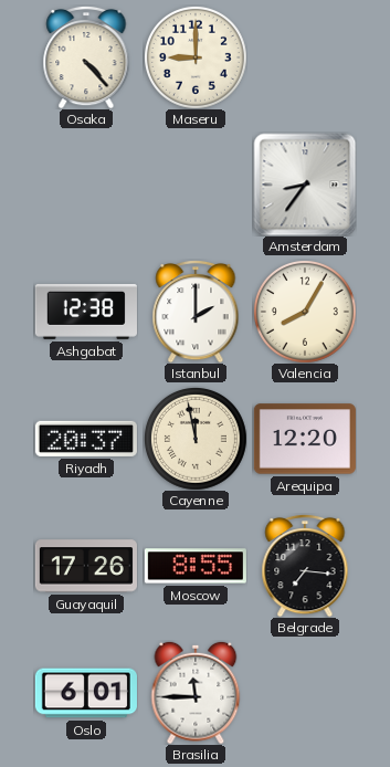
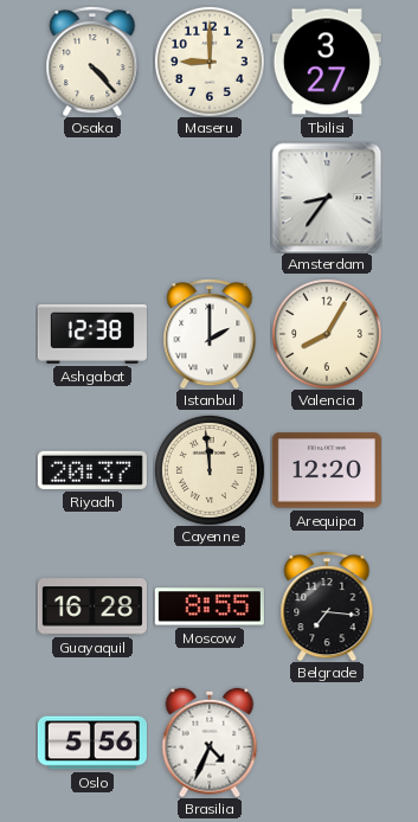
Tbilisi: none -> 3:27
Cayenne: 11:58 -> 11:59
Guayaquil: 17:26 -> 16:28
Oslo: 6:01 -> 5:56
Brasilia: 11:45 -> 4:34
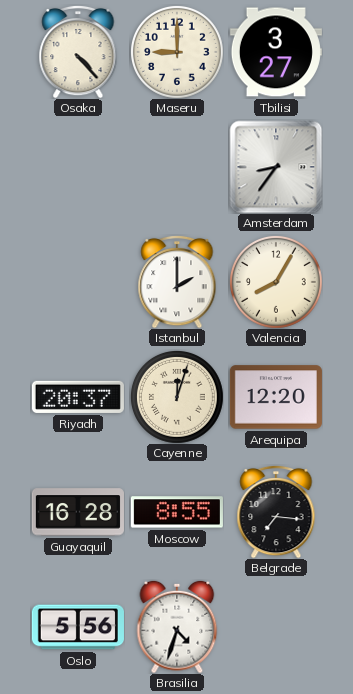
Ashgabat: 12:38 -> none
Cayenne: 11:59 -> 12:03
Brasilia: 4:34 -> 4:33
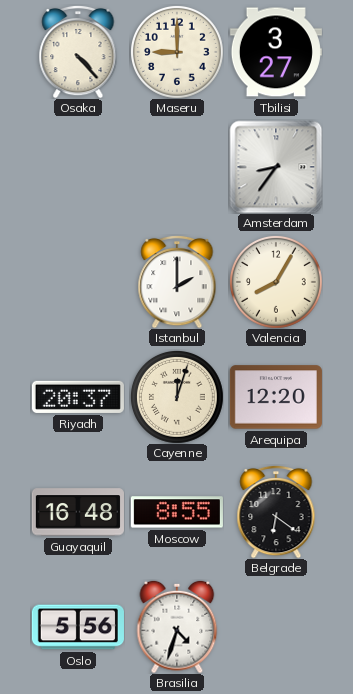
Guayaquil: 16:28 -> 16:48
Belgrade: 7:16 -> 6:21
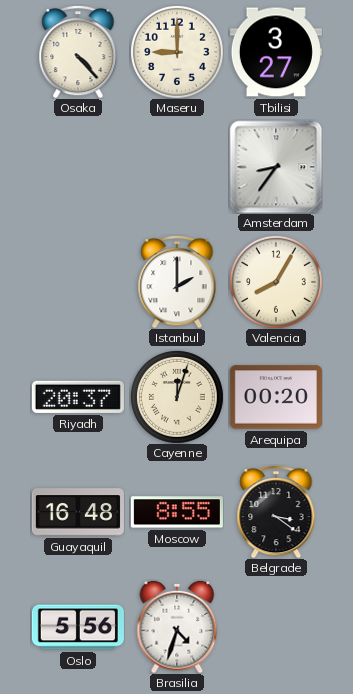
Arequipa: 12:20 -> 00:20
Belgrade: 6:21 -> 3:21
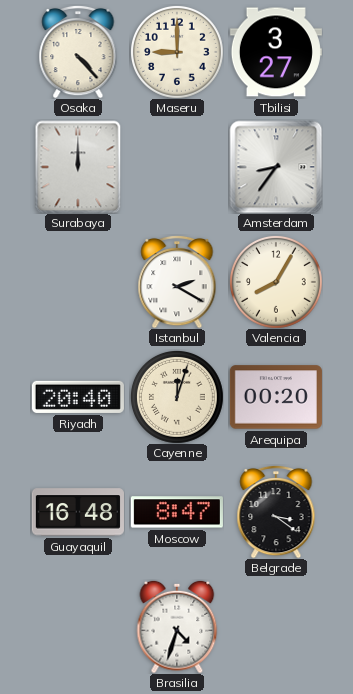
Surabaya: none -> 12:00
Istanbul: 2:00 -> 2:20
Riyadh: 20:37 -> 20:40
Moscow: 8:55 -> 8:47
Oslo: 5:56 -> none
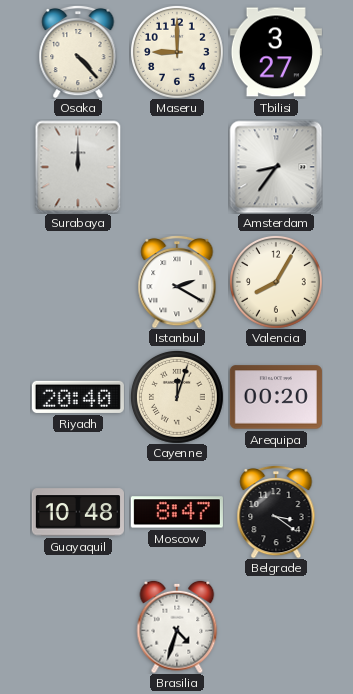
Guayaquil: 16:48 -> 10:48
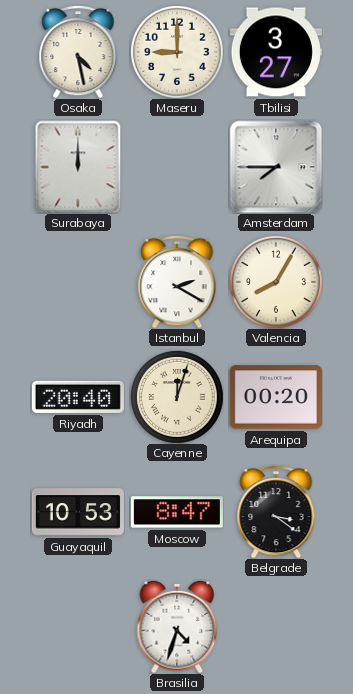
Osaka: 4:23 -> 4:28
Amsterdam: 8:36 -> 7:45
Guayaquil: 10:48 -> 10:53
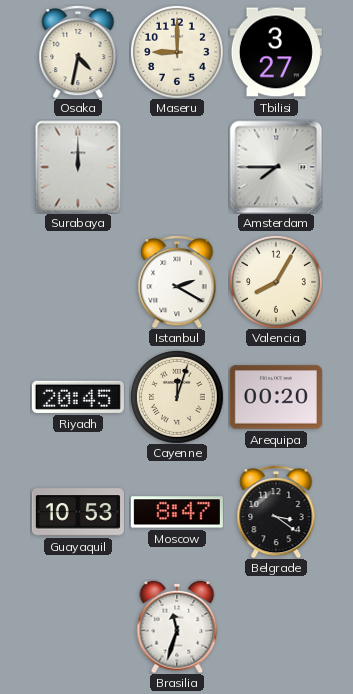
Osaka: 4:28 -> 4:32
Riyadh: 20:40 -> 20:45
Brasilia: 4:33 -> 11:33
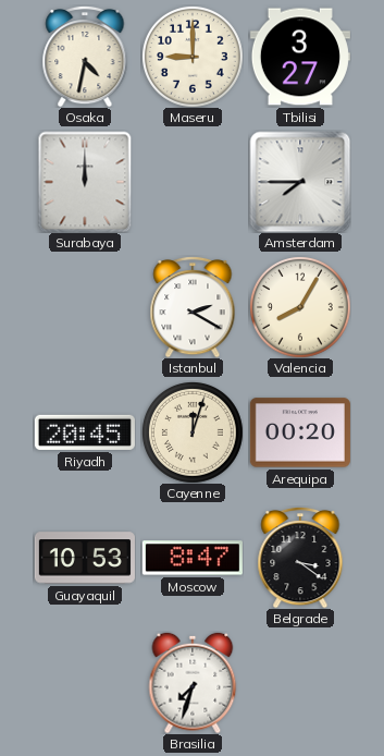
Brasilia: 11:33 -> 7:33
